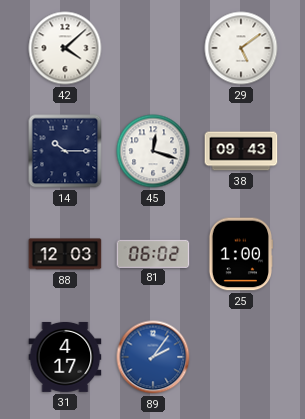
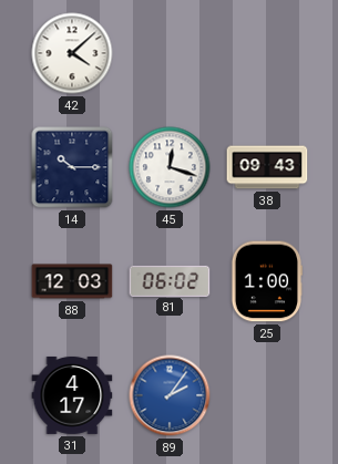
29: 5:09 -> none
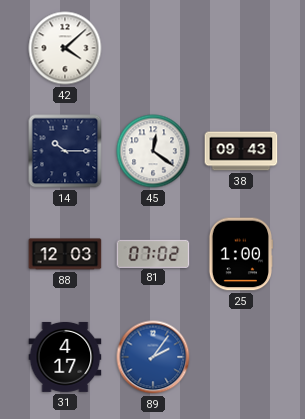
45: 12:18 -> 12:21
81: 06:02 -> 07:02
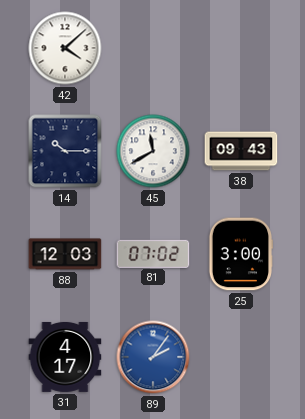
45: 12:21 -> 11:40
25: 1:00 -> 3:00
